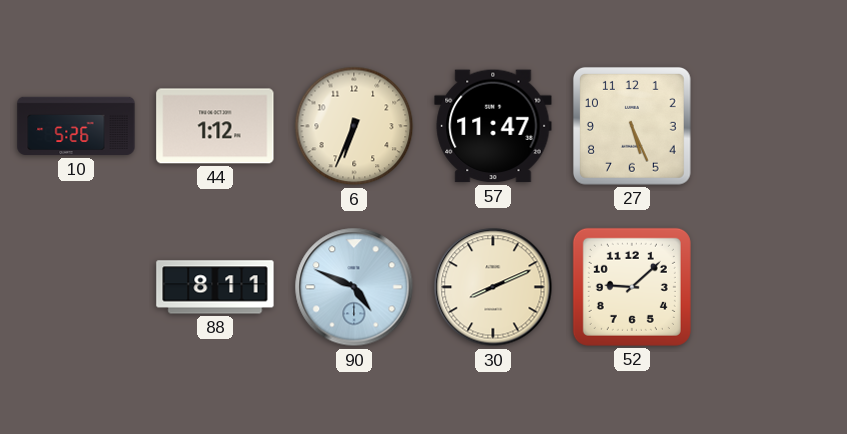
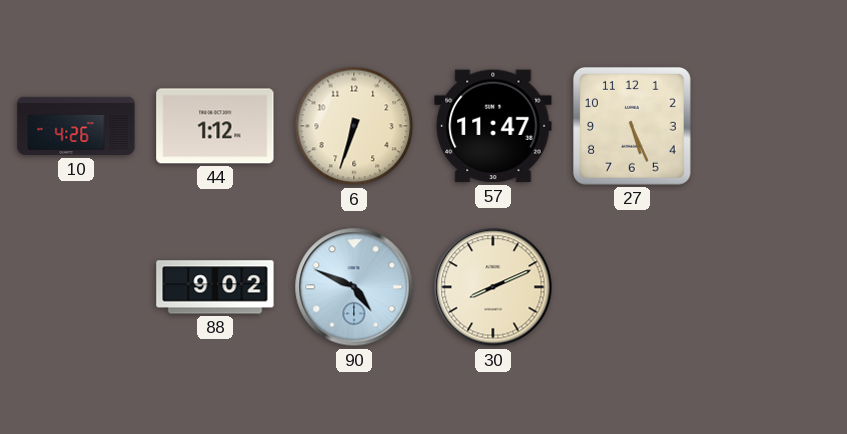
10: 5:26 -> 4:26
6: 6:34 -> 6:33
88: 8:11 -> 9:02
52: 9:08 -> none
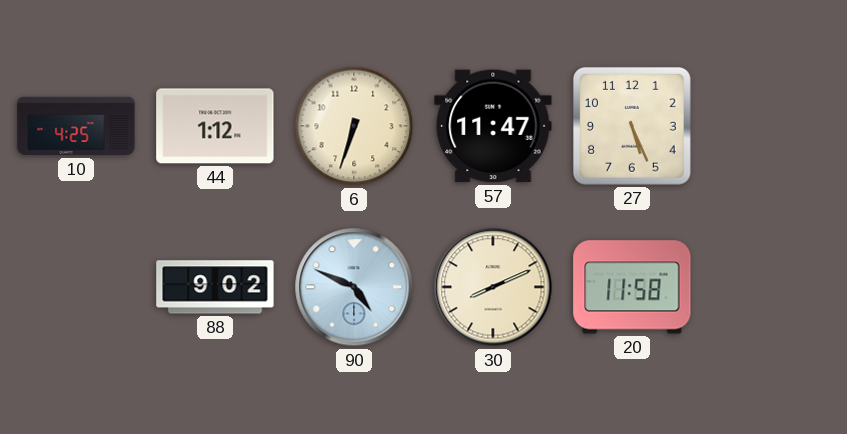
10: 4:26 -> 4:25
20: none -> 11:58
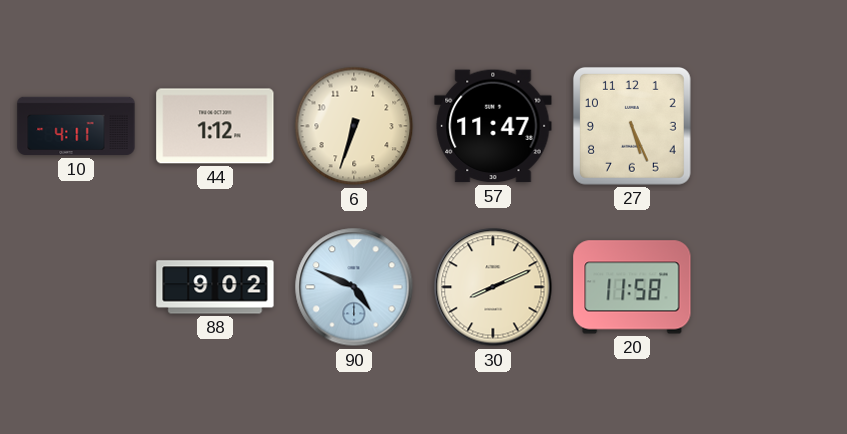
10: 4:25 -> 4:11
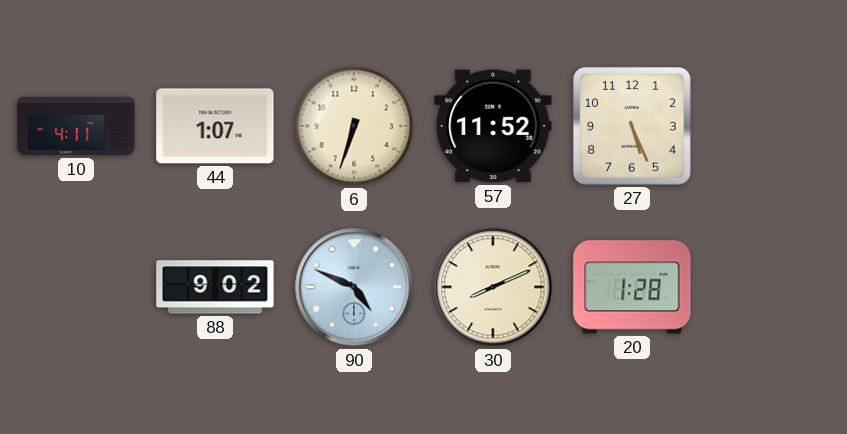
44: 1:12 -> 1:07
57: 11:47 -> 11:52
20: 11:58 -> 1:28
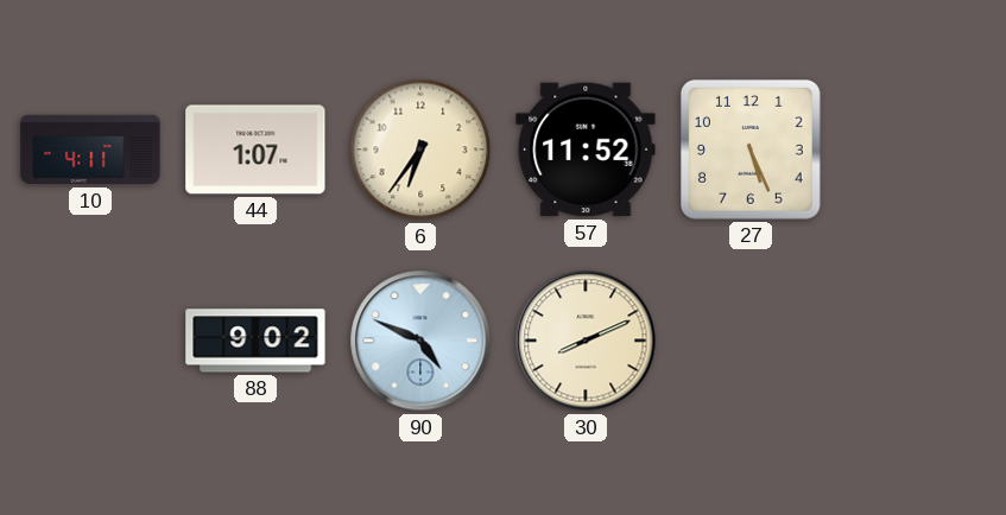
6: 6:33 -> 6:36
20: 1:28 -> none
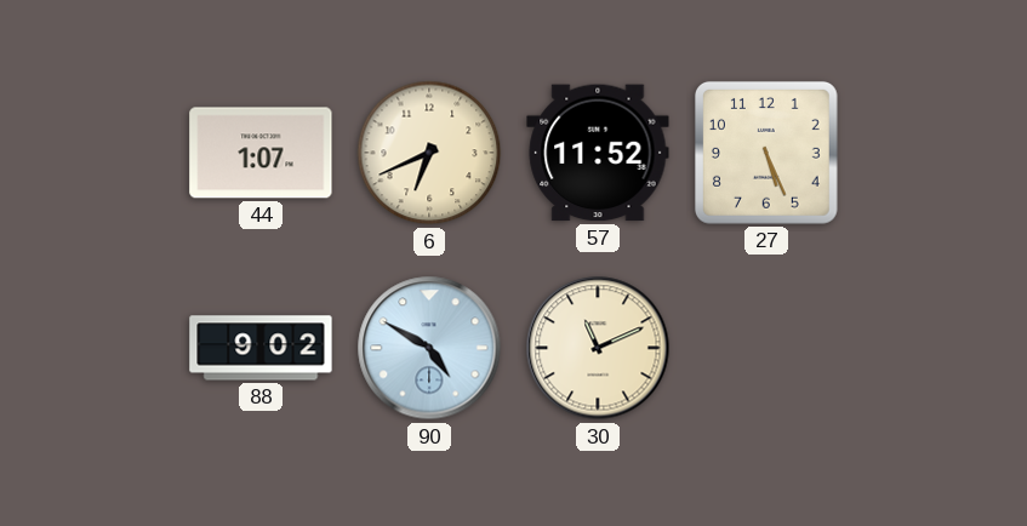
10: 4:11 -> none
6: 6:36 -> 6:41
90: 4:49 -> 4:50
30: 8:11 -> 11:11
